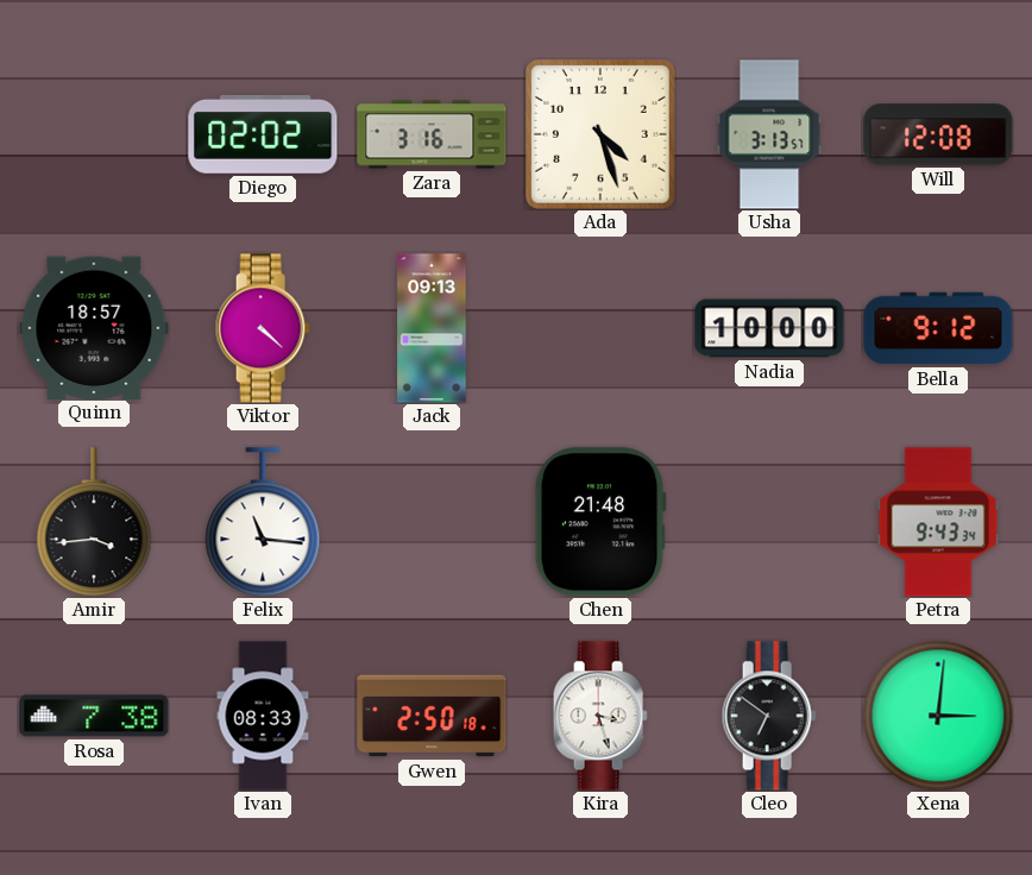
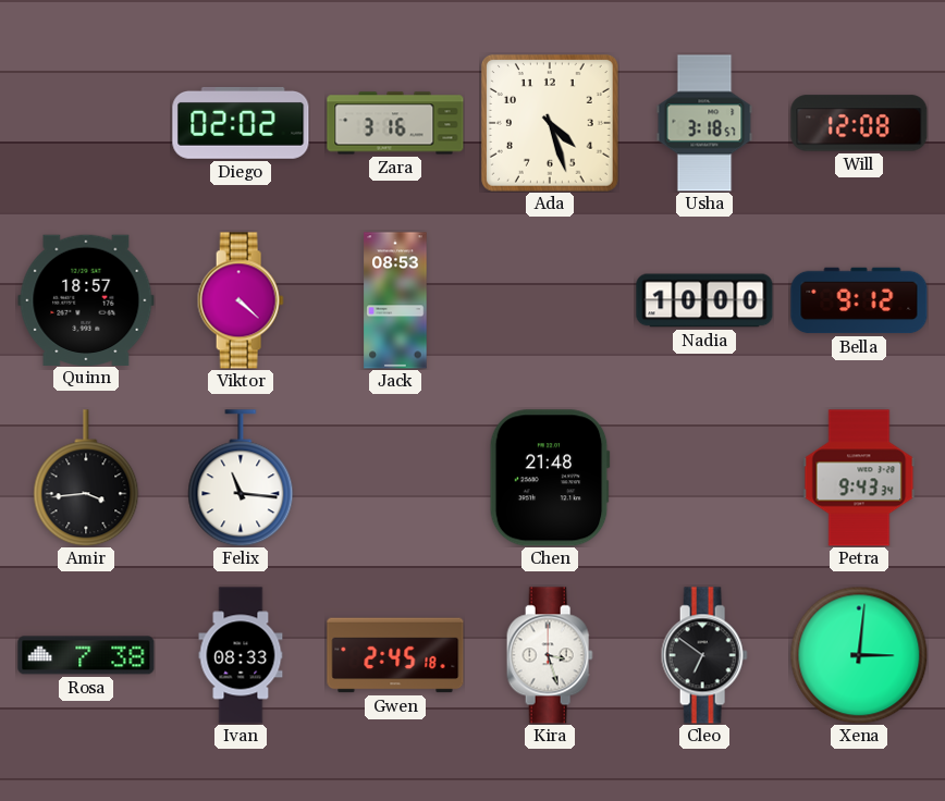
Usha: 3:13 -> 3:18
Jack: 09:13 -> 08:53
Gwen: 2:50 -> 2:45
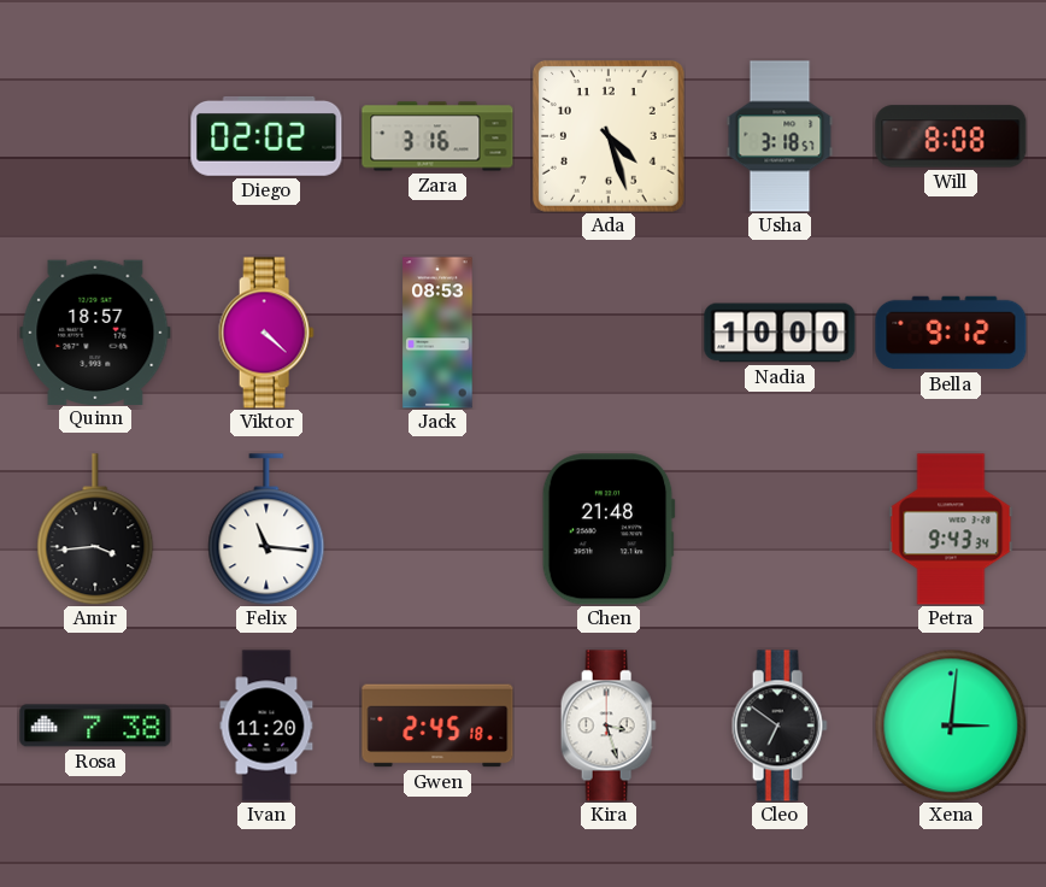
Will: 12:08 -> 8:08
Ivan: 08:33 -> 11:20
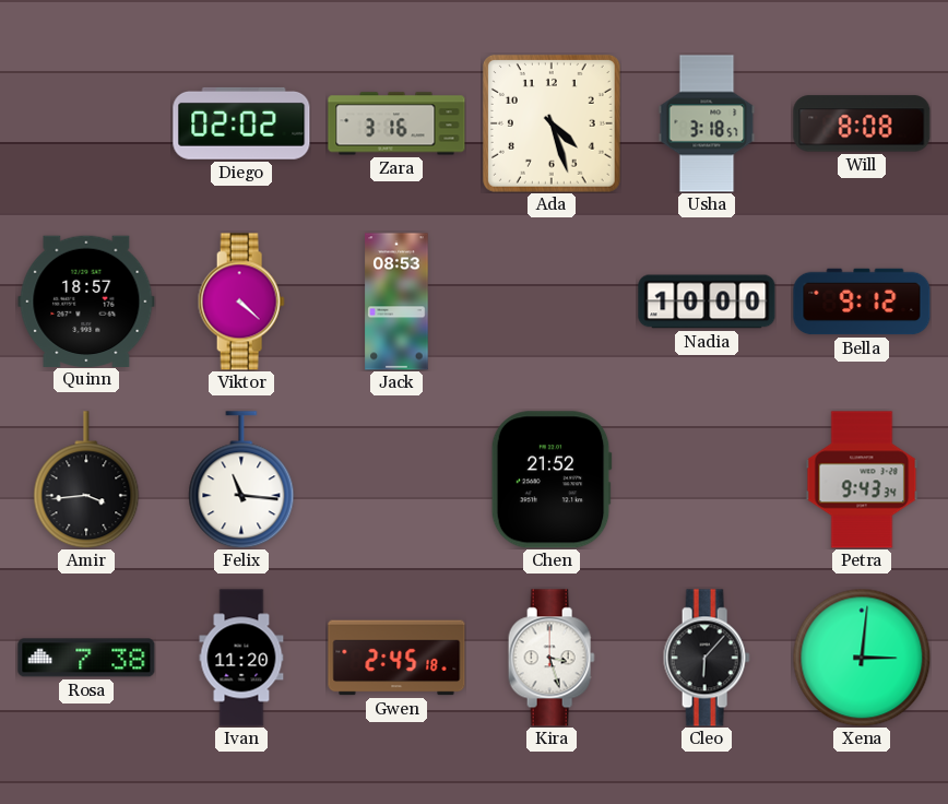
Chen: 21:48 -> 21:52
Cleo: 6:51 -> 6:07
